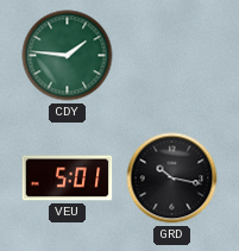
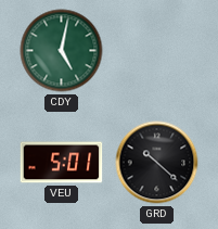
CDY: 1:46 -> 5:02
GRD: 10:17 -> 10:22
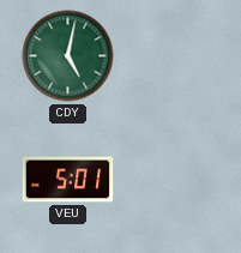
GRD: 10:22 -> none
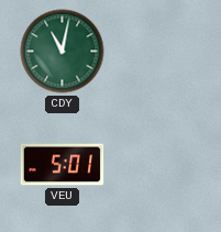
CDY: 5:02 -> 11:02
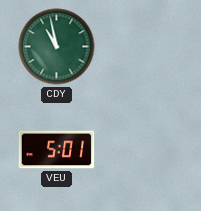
CDY: 11:02 -> 10:58
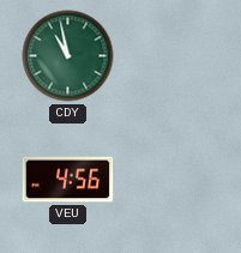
VEU: 5:01 -> 4:56
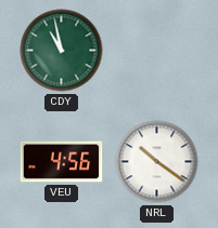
NRL: none -> 10:21
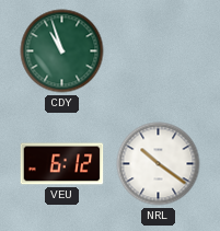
CDY: 10:58 -> 10:57
VEU: 4:56 -> 6:12
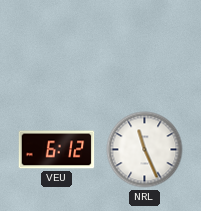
CDY: 10:57 -> none
NRL: 10:21 -> 11:26
